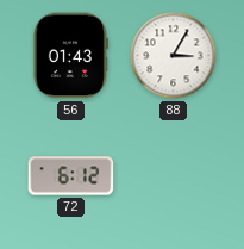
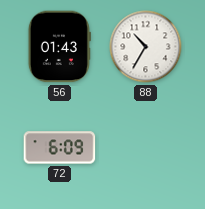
88: 3:05 -> 10:35
72: 6:12 -> 6:09
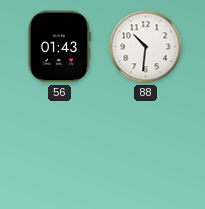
88: 10:35 -> 10:31
72: 6:09 -> none
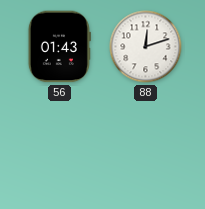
88: 10:31 -> 12:12
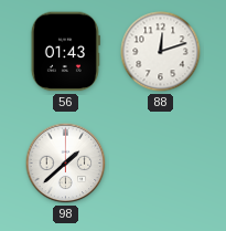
98: none -> 1:38
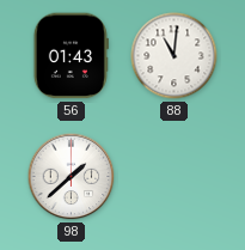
88: 12:12 -> 11:01
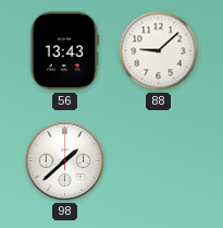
56: 01:43 -> 13:43
88: 11:01 -> 9:08
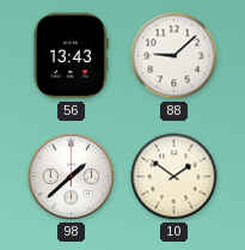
10: none -> 1:51
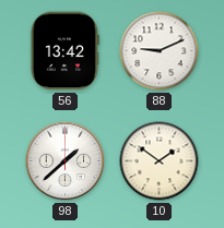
56: 13:43 -> 13:42
88: 9:08 -> 9:11
